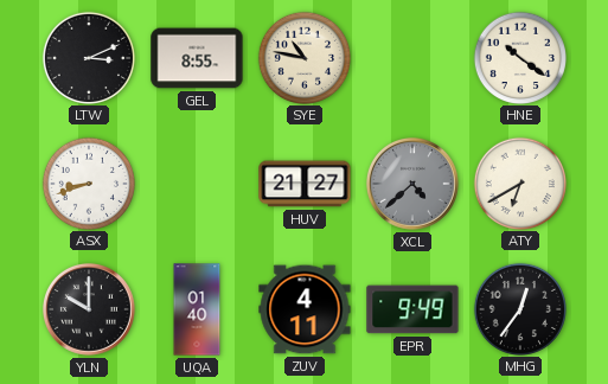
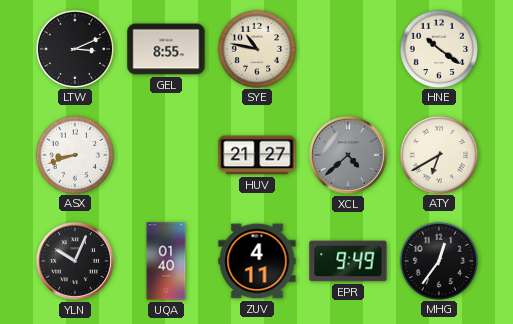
YLN: 10:00 -> 10:04
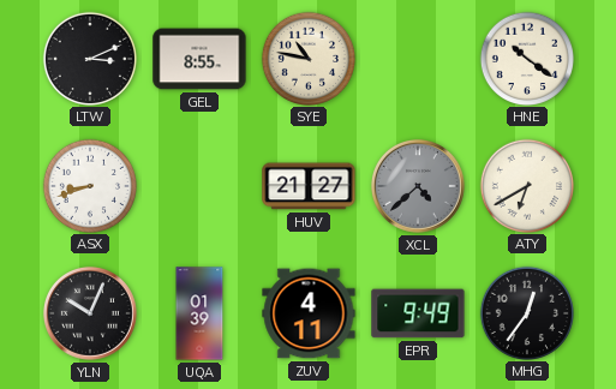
UQA: 01:40 -> 01:39
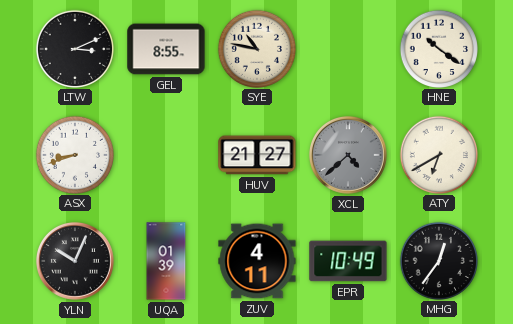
EPR: 9:49 -> 10:49
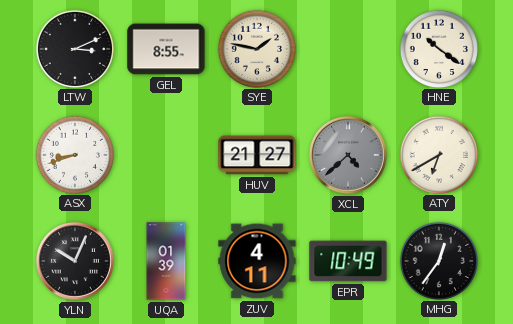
SYE: 10:47 -> 1:47
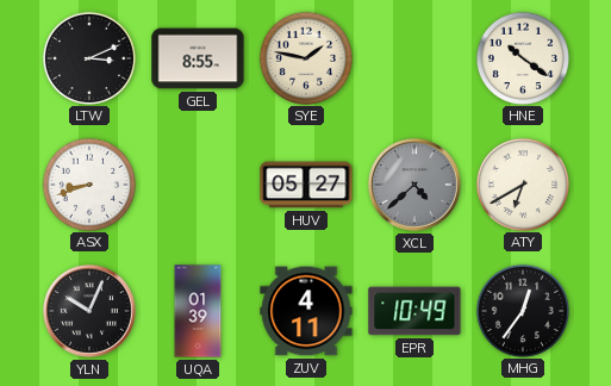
HUV: 21:27 -> 05:27
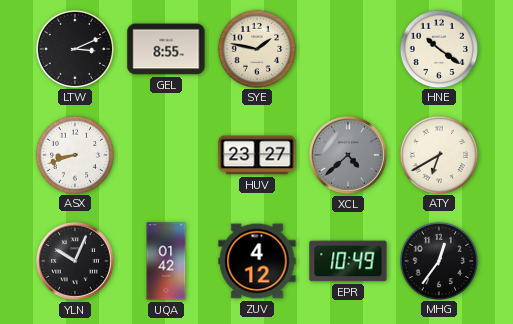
HUV: 05:27 -> 23:27
UQA: 01:39 -> 01:42
ZUV: 4:11 -> 4:12
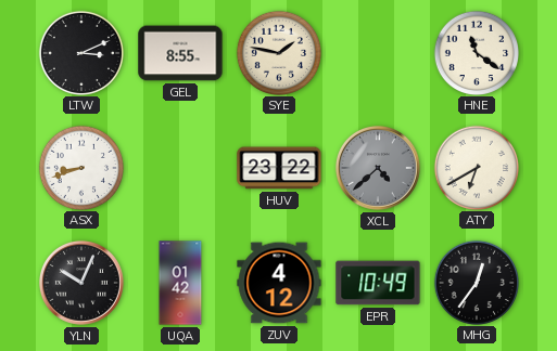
HNE: 10:21 -> 11:21
HUV: 23:27 -> 23:22
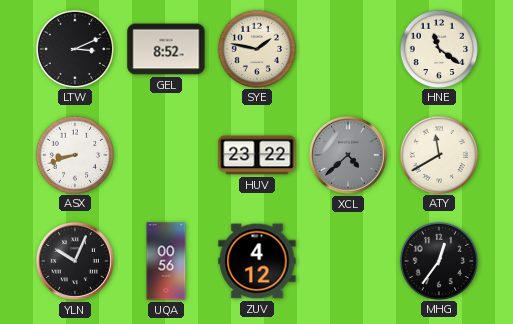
GEL: 8:55 -> 8:52
ATY: 6:40 -> 11:40
UQA: 01:42 -> 00:56
EPR: 10:49 -> none
